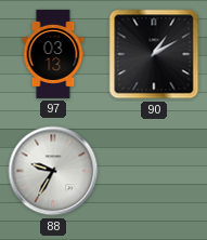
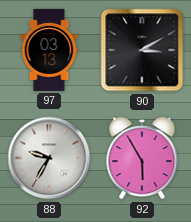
90: 1:10 -> 3:10
92: none -> 5:55
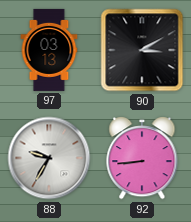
92: 5:55 -> 8:44
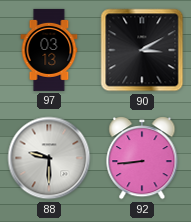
88: 9:35 -> 9:30
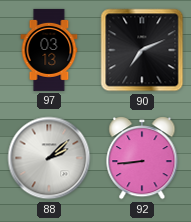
90: 3:10 -> 7:11
88: 9:30 -> 2:08
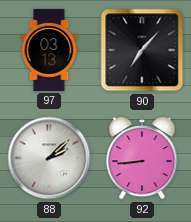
90: 7:11 -> 7:07
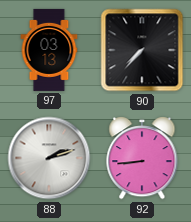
90: 7:07 -> 7:37
88: 2:08 -> 2:12
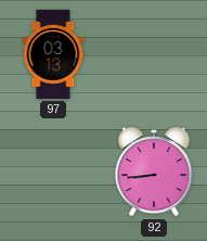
90: 7:37 -> none
88: 2:12 -> none
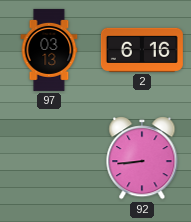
2: none -> 6:16
